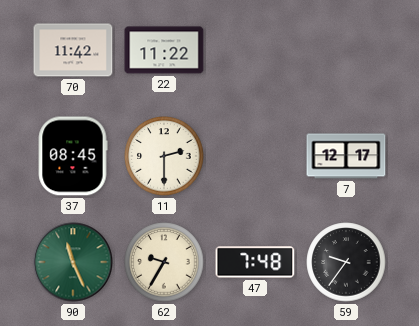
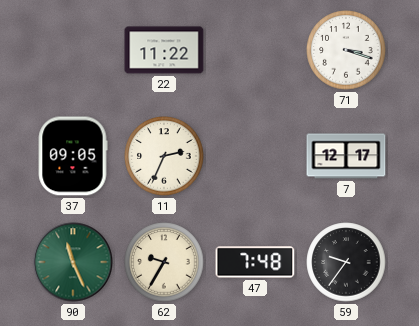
70: 11:42 -> none
71: none -> 3:18
37: 08:45 -> 09:05
11: 2:30 -> 2:34
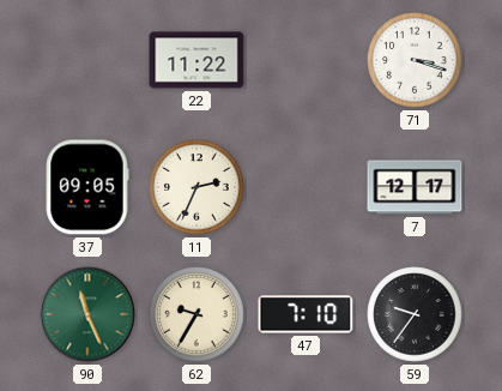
47: 7:48 -> 7:10
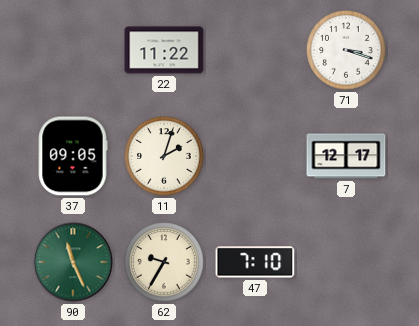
11: 2:34 -> 2:03
59: 9:36 -> none
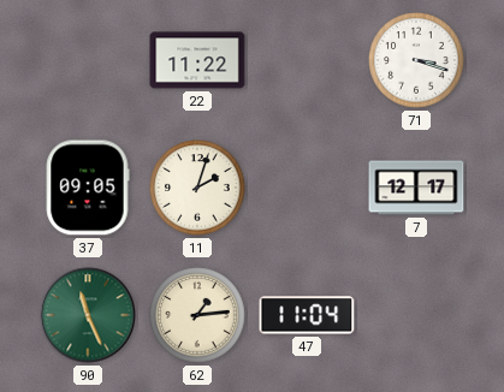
62: 9:35 -> 1:14
47: 7:10 -> 11:04
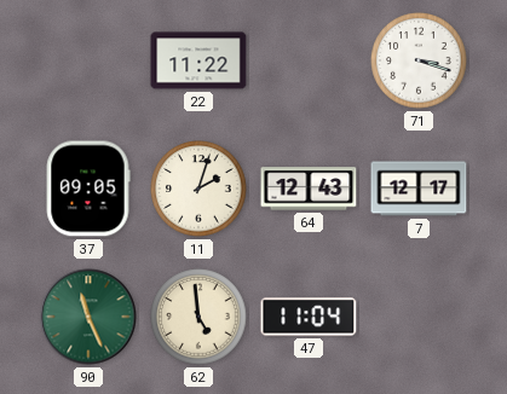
64: none -> 12:43
62: 1:14 -> 4:59
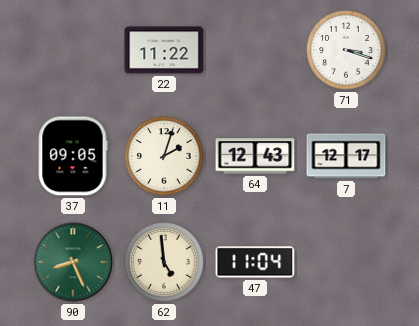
90: 11:26 -> 8:26
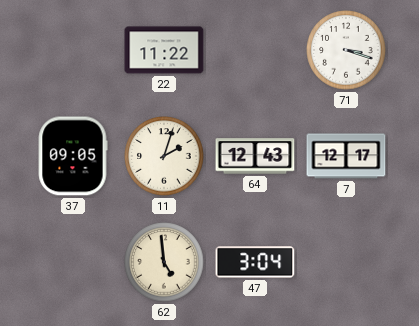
90: 8:26 -> none
47: 11:04 -> 3:04
